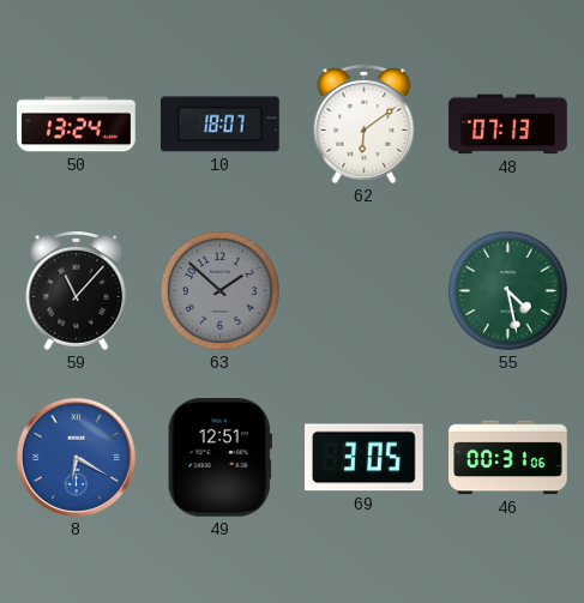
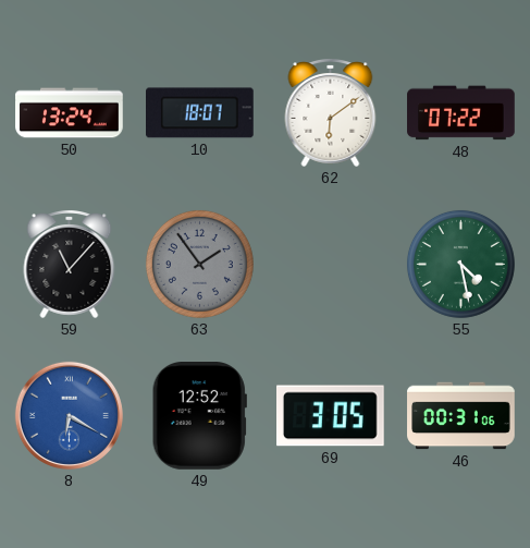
48: 07:13 -> 07:22
63: 1:52 -> 1:54
49: 12:51 -> 12:52
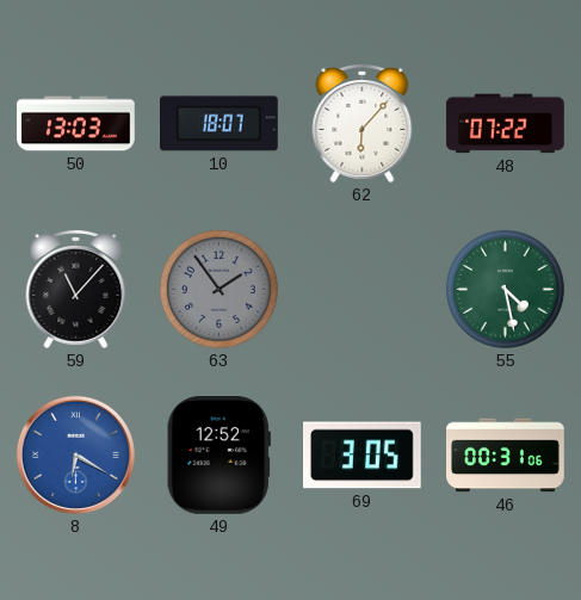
50: 13:24 -> 13:03
62: 6:09 -> 6:07
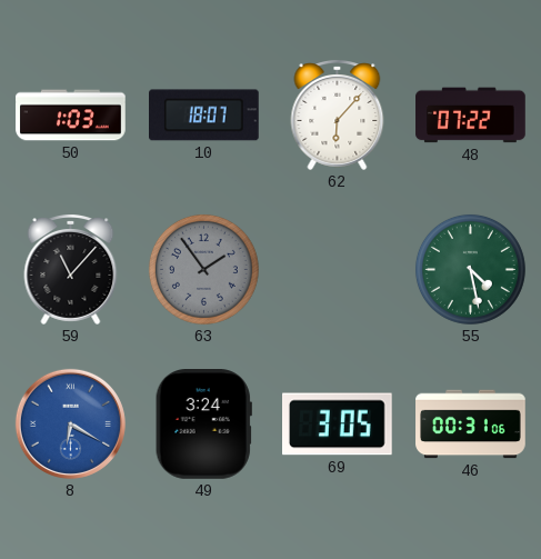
50: 13:03 -> 1:03
49: 12:52 -> 3:24
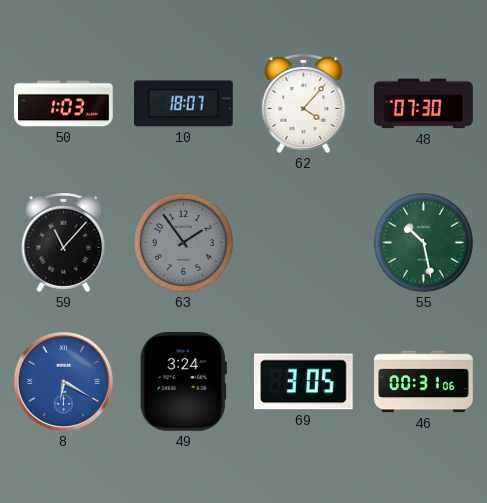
62: 6:07 -> 4:07
48: 07:22 -> 07:30
55: 4:28 -> 10:28
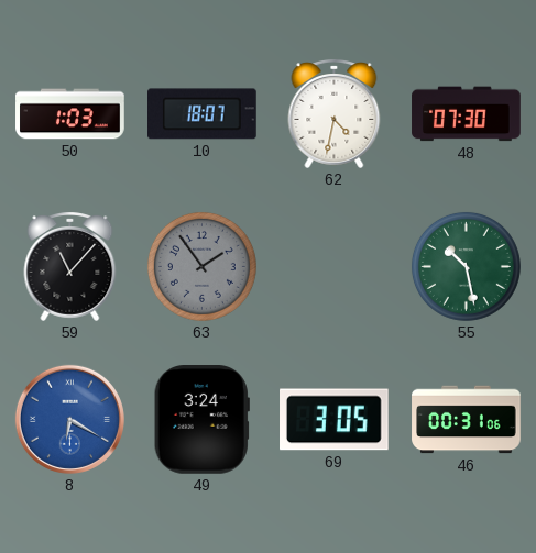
62: 4:07 -> 4:32
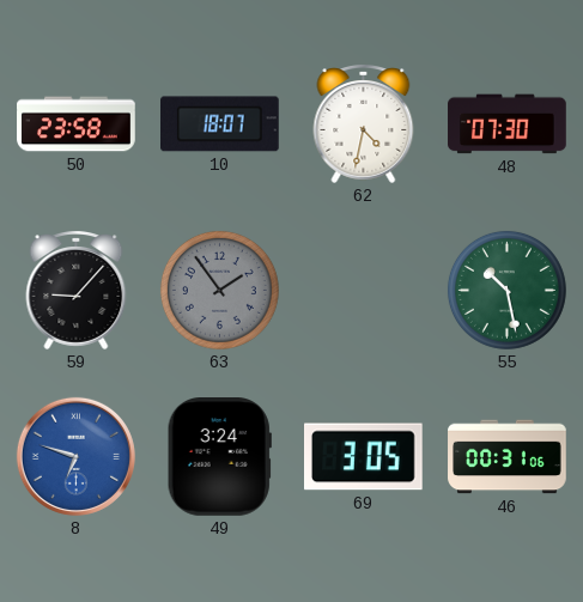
50: 1:03 -> 23:58
59: 11:07 -> 9:07
8: 6:20 -> 6:48
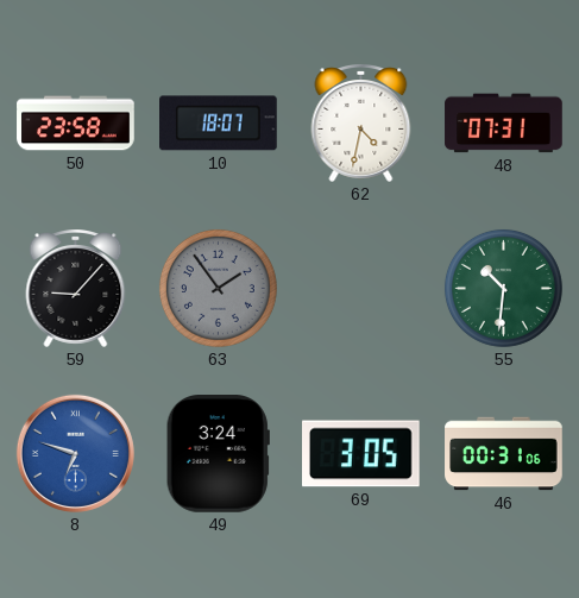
48: 07:30 -> 07:31
55: 10:28 -> 10:31
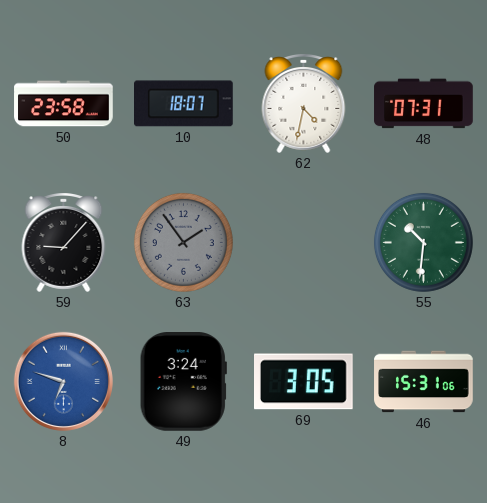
46: 00:31 -> 15:31
